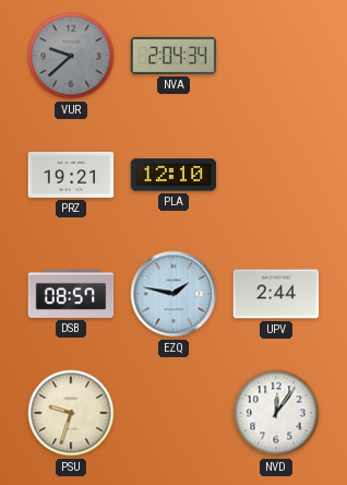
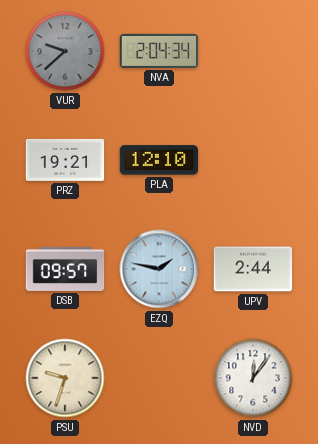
DSB: 08:57 -> 09:57
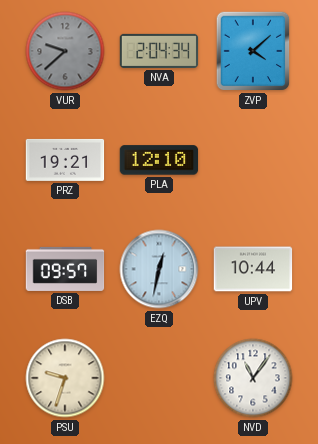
ZVP: none -> 4:08
EZQ: 1:47 -> 12:32
UPV: 2:44 -> 10:44
NVD: 12:06 -> 11:06
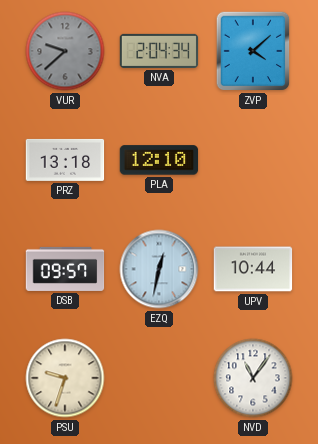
PRZ: 19:21 -> 13:18
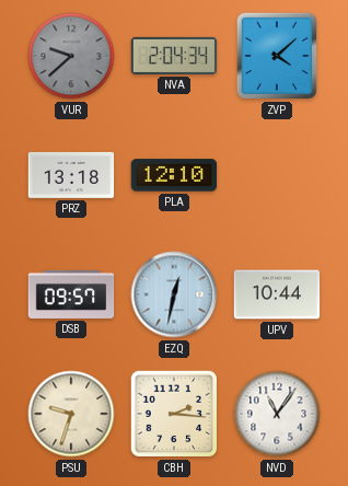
CBH: none -> 2:16
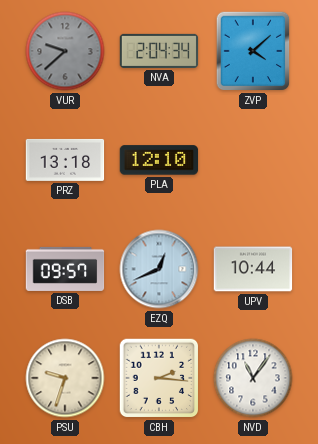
EZQ: 12:32 -> 12:41
